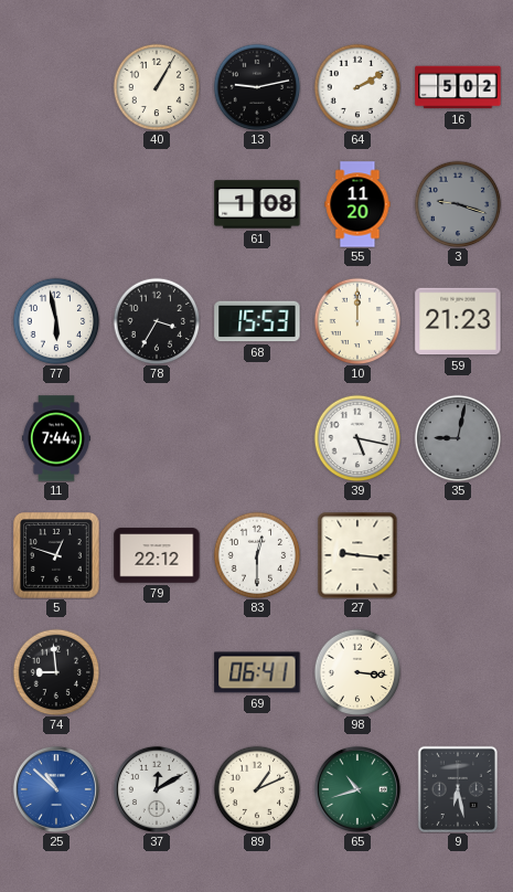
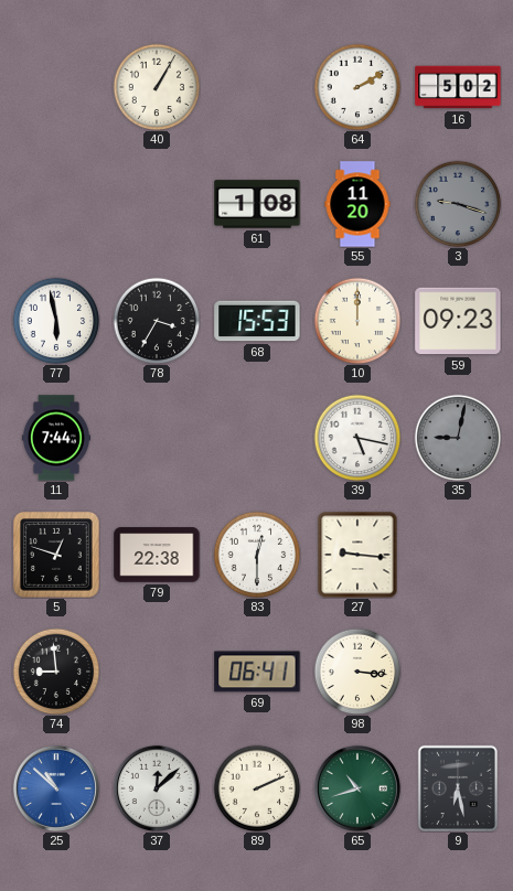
13: 9:13 -> none
59: 21:23 -> 09:23
79: 22:12 -> 22:38
37: 12:10 -> 12:08
89: 1:11 -> 2:11
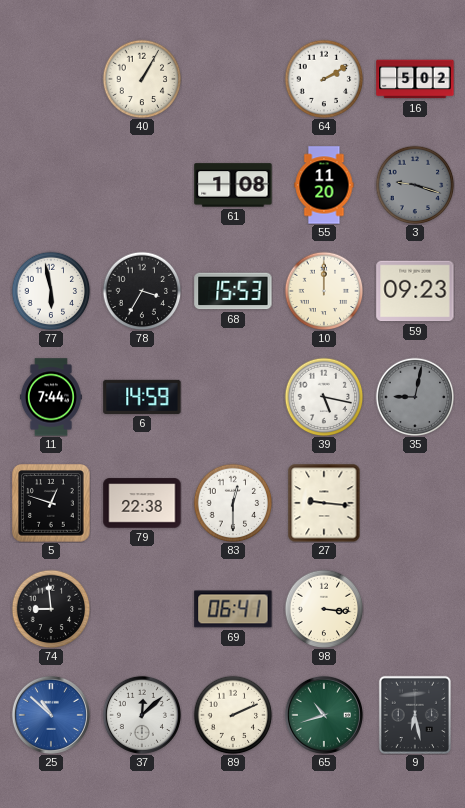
6: none -> 14:59
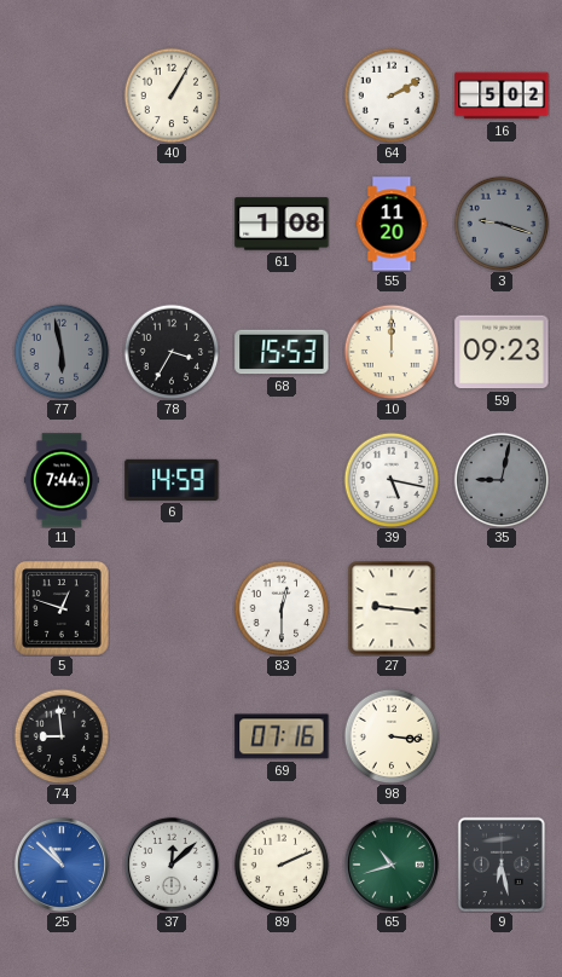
77 dial: white -> grey
79: 22:38 -> none
69: 06:41 -> 07:16
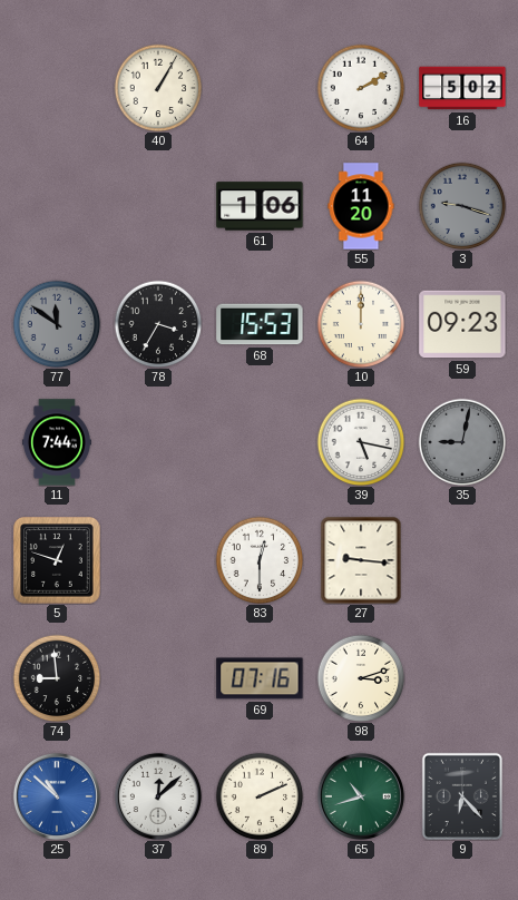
61: 1:08 -> 1:06
77: 5:58 -> 11:51
6: 14:59 -> none
98: 3:16 -> 3:12
9: 6:28 -> 6:23
